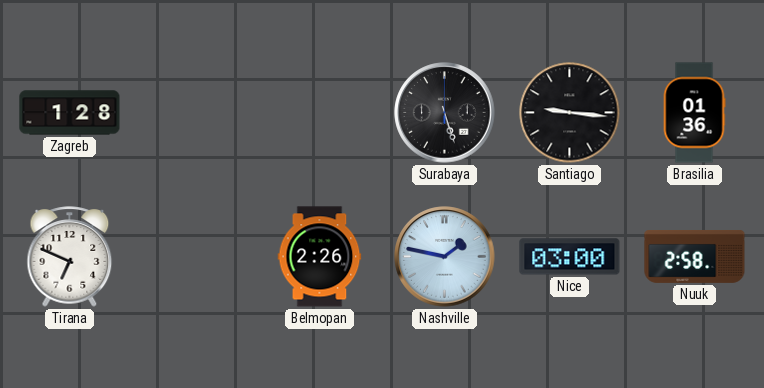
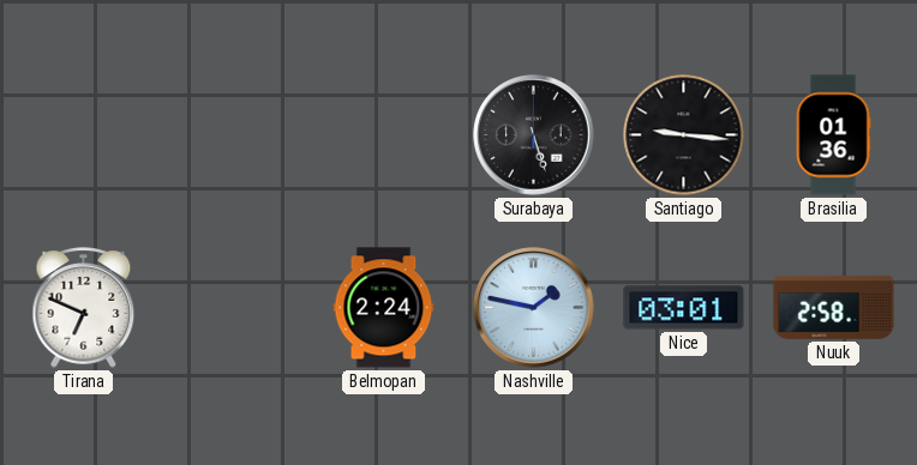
Zagreb: 1:28 -> none
Belmopan: 2:26 -> 2:24
Nice: 03:00 -> 03:01
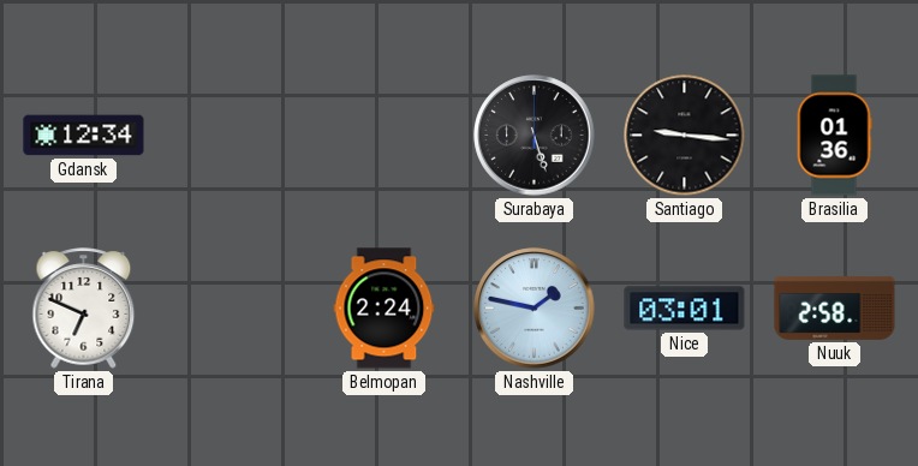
Gdansk: none -> 12:34
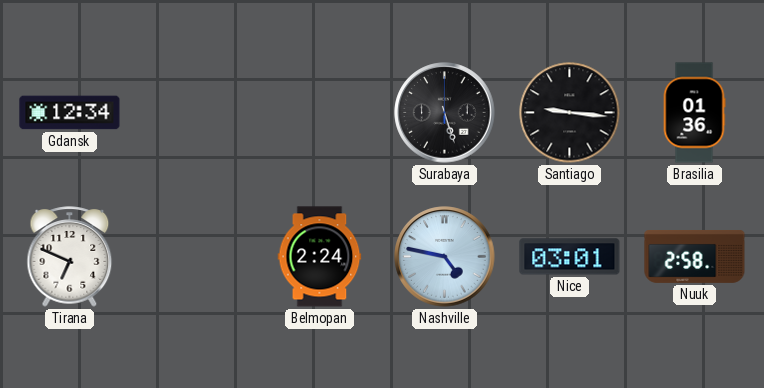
Nashville: 1:47 -> 4:47
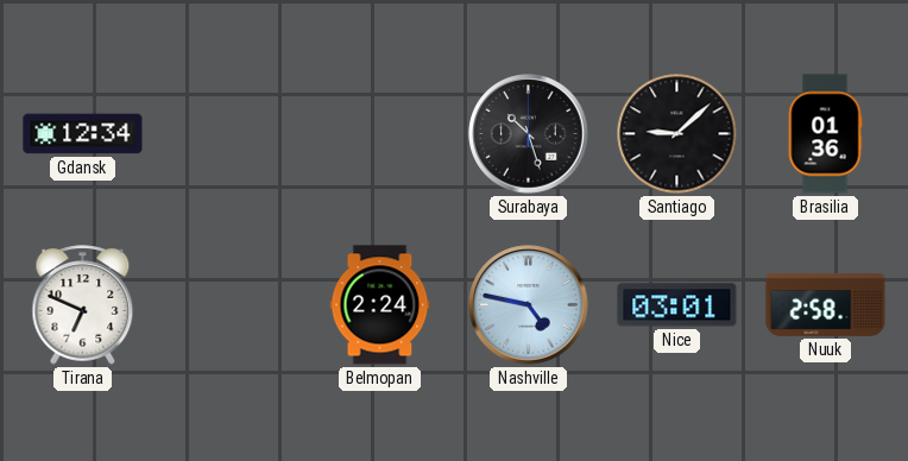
Surabaya: 5:27 -> 10:27
Santiago: 9:16 -> 9:08
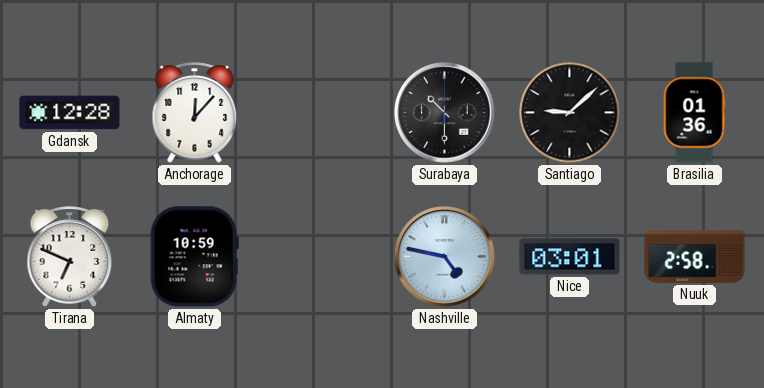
Gdansk: 12:34 -> 12:28
Anchorage: none -> 12:07
Surabaya: 10:27 -> 10:30
Almaty: none -> 10:59
Belmopan: 2:24 -> none
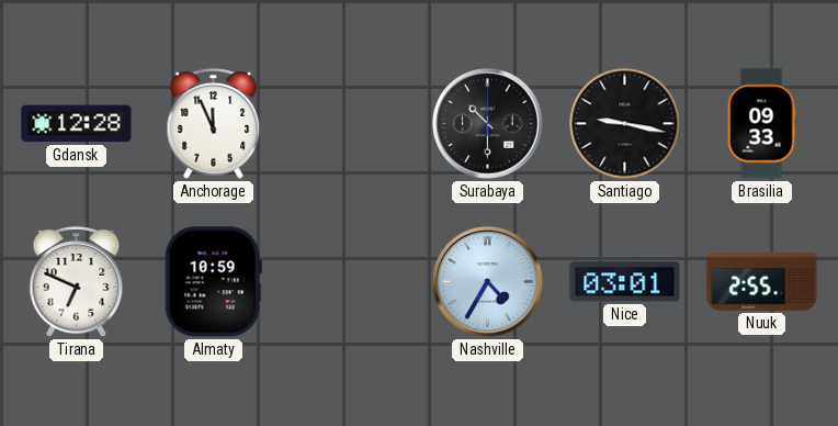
Anchorage: 12:07 -> 11:56
Santiago: 9:08 -> 9:17
Brasilia: 01:36 -> 09:33
Nashville: 4:47 -> 4:35
Nuuk: 2:58 -> 2:55
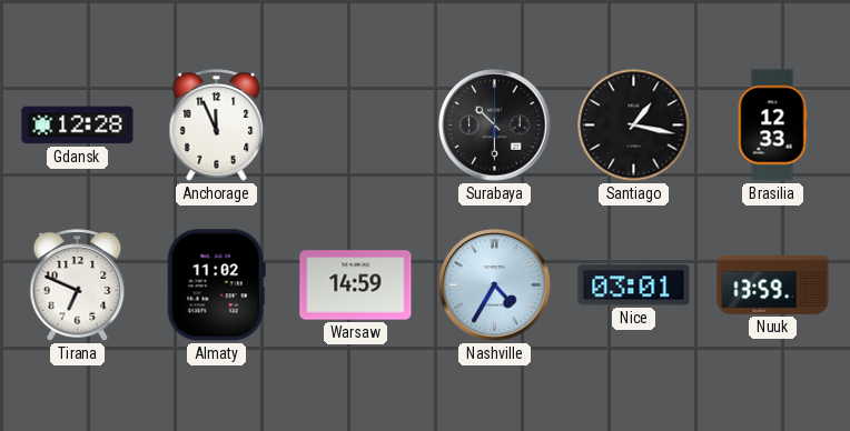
Santiago: 9:17 -> 1:17
Brasilia: 09:33 -> 12:33
Almaty: 10:59 -> 11:02
Warsaw: none -> 14:59
Nuuk: 2:55 -> 13:59
